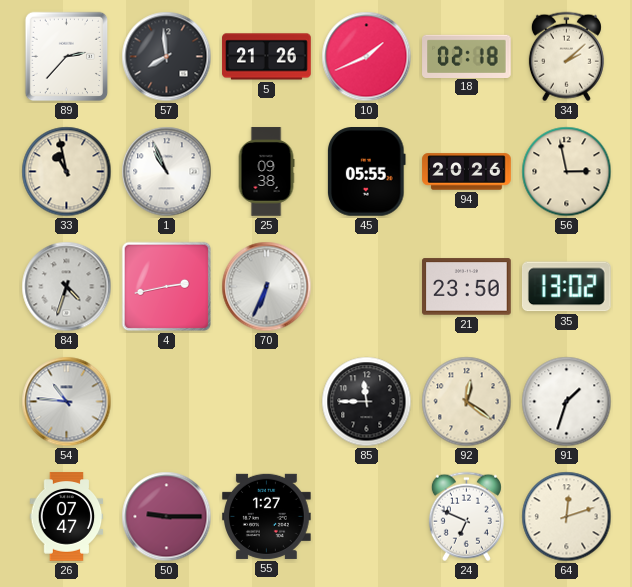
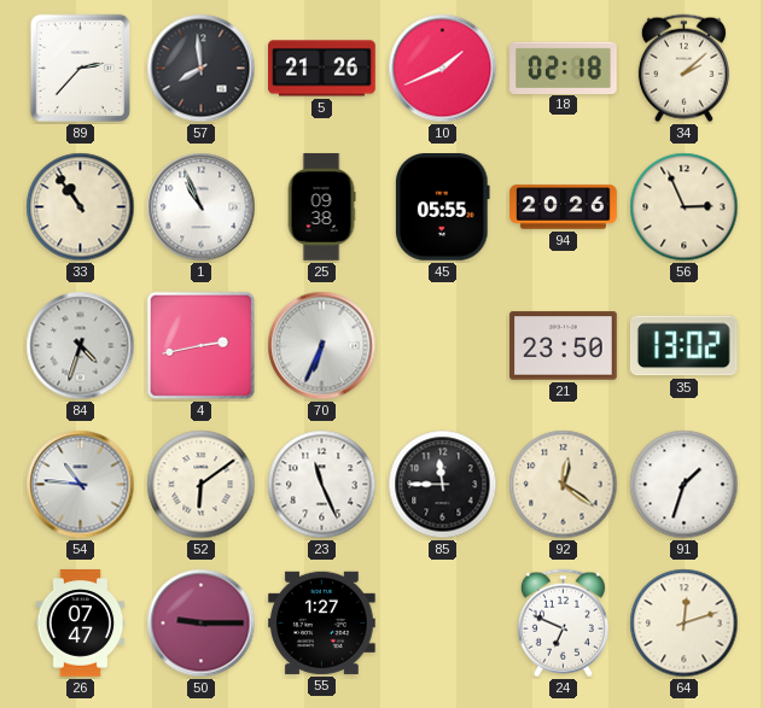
33: 10:58 -> 10:54
56: 2:58 -> 2:56
52: none -> 6:09
23: none -> 11:26
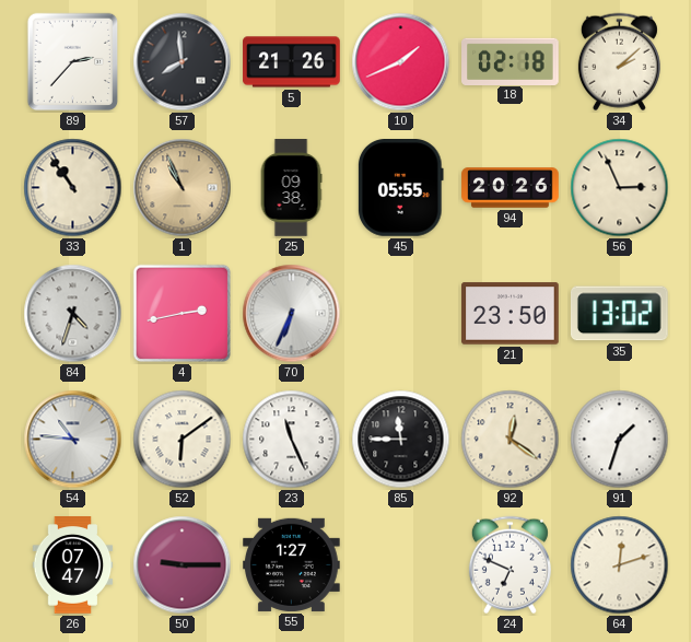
1 dial: white -> champagne
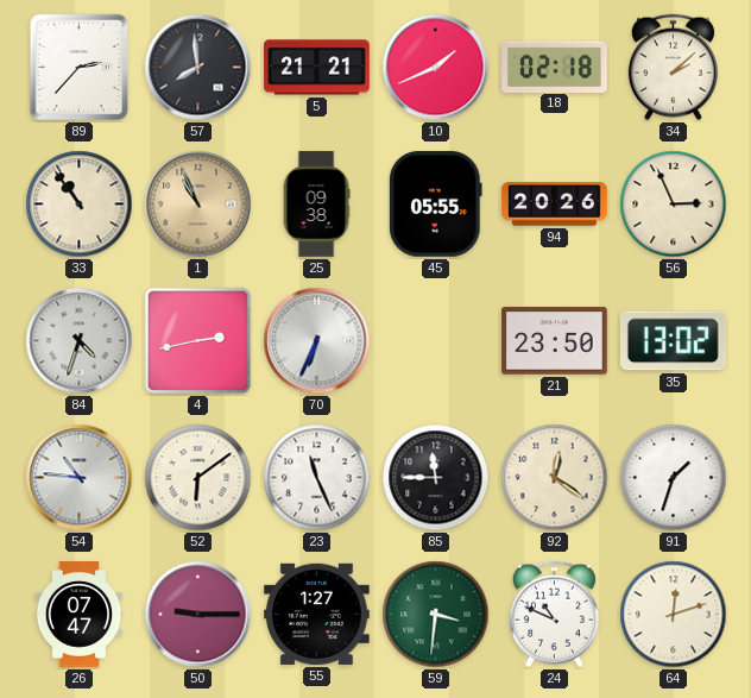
5: 21:26 -> 21:21
59: none -> 3:31
24: 6:49 -> 10:49
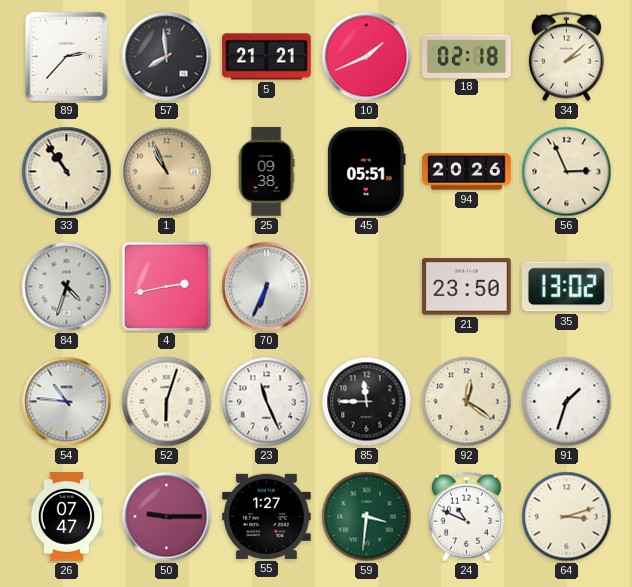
45: 05:55 -> 05:51
52: 6:09 -> 6:03
64: 12:12 -> 3:12
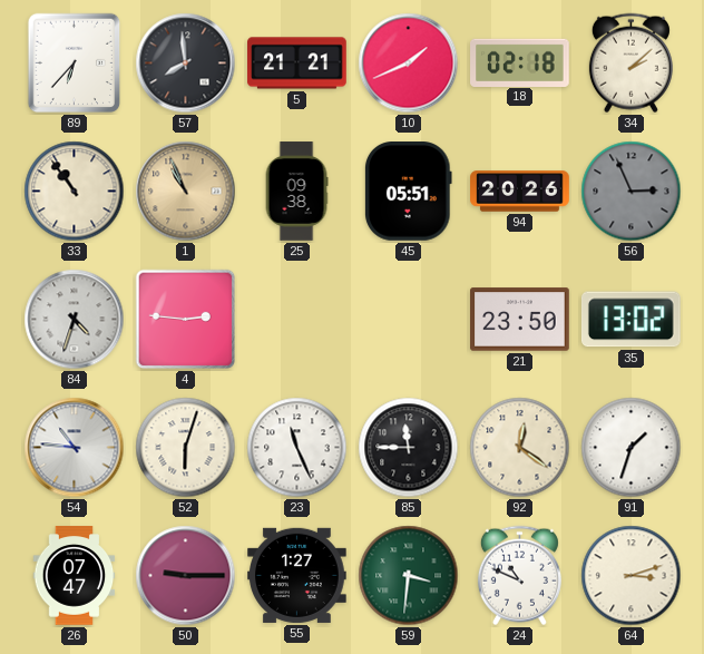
89: 2:37 -> 6:37
56 dial: cream -> grey
4: 2:43 -> 2:46
70: 6:34 -> none
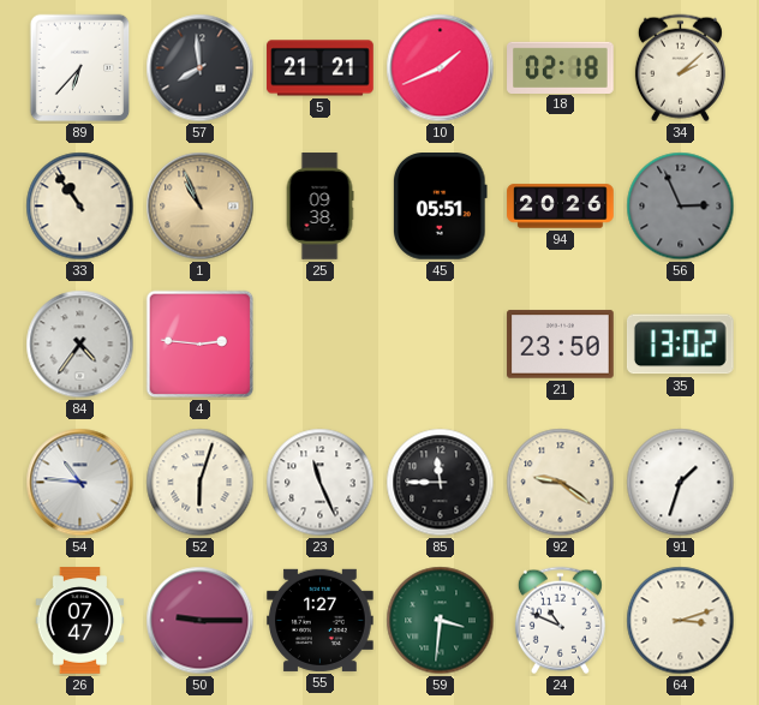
84: 4:33 -> 4:36
92: 12:21 -> 9:21
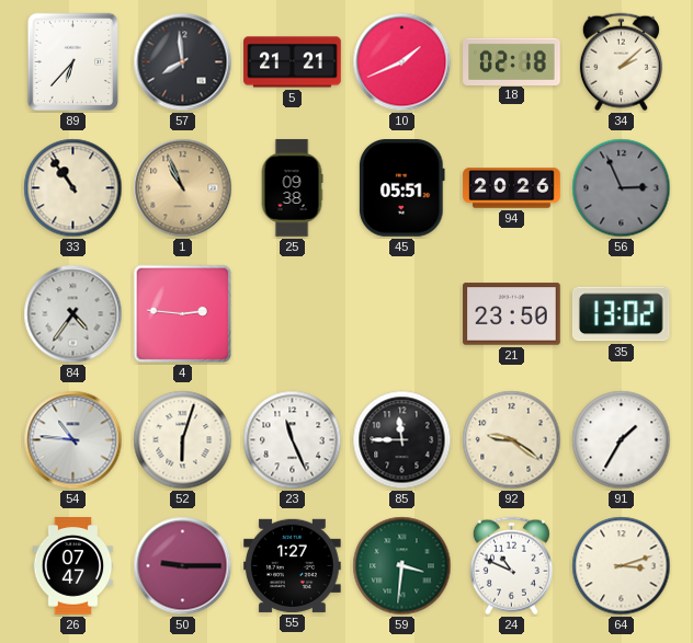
91: 1:33 -> 1:35
